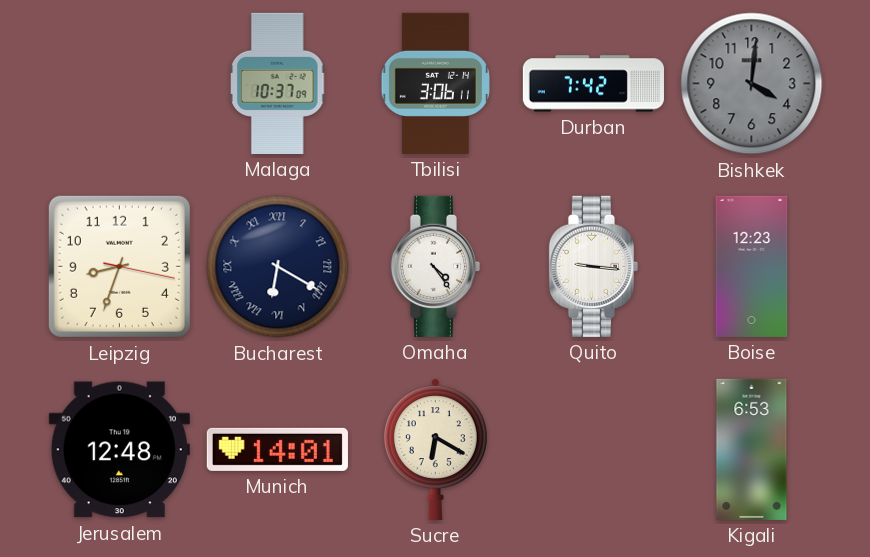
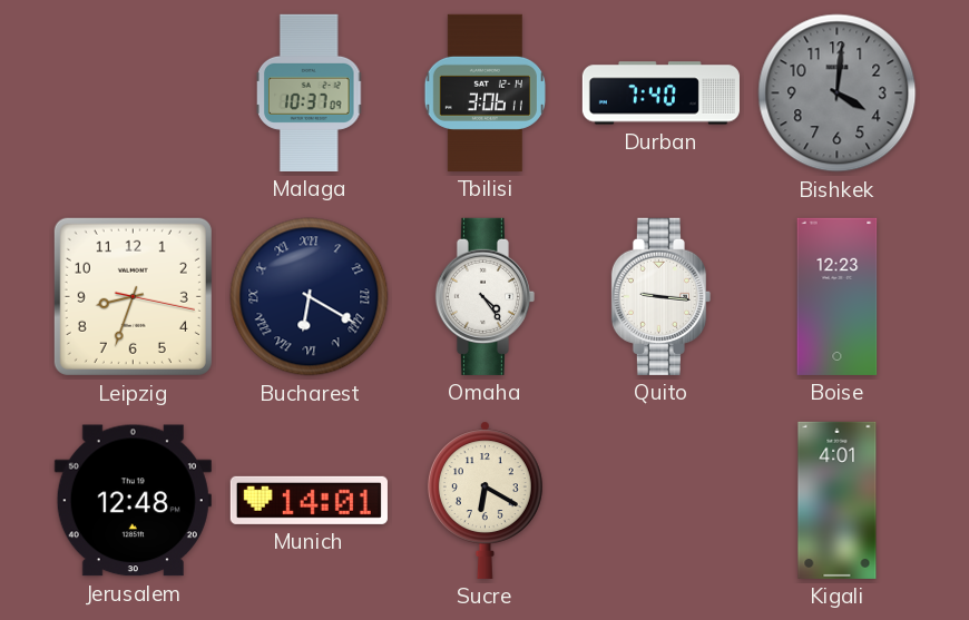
Durban: 7:42 -> 7:40
Kigali: 6:53 -> 4:01
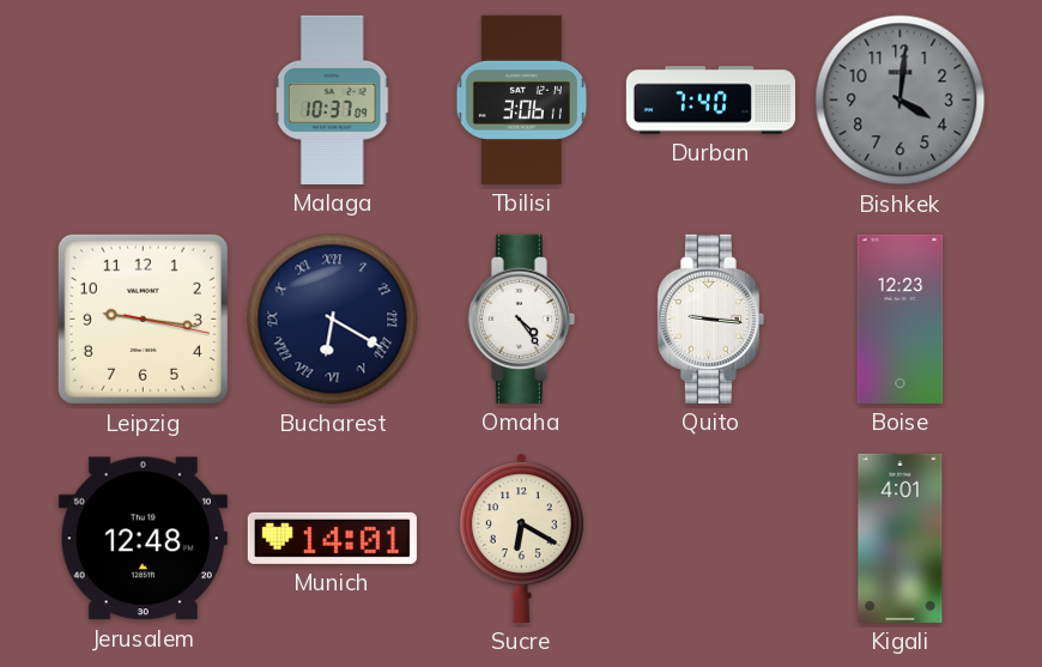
Leipzig: 8:33 -> 9:16
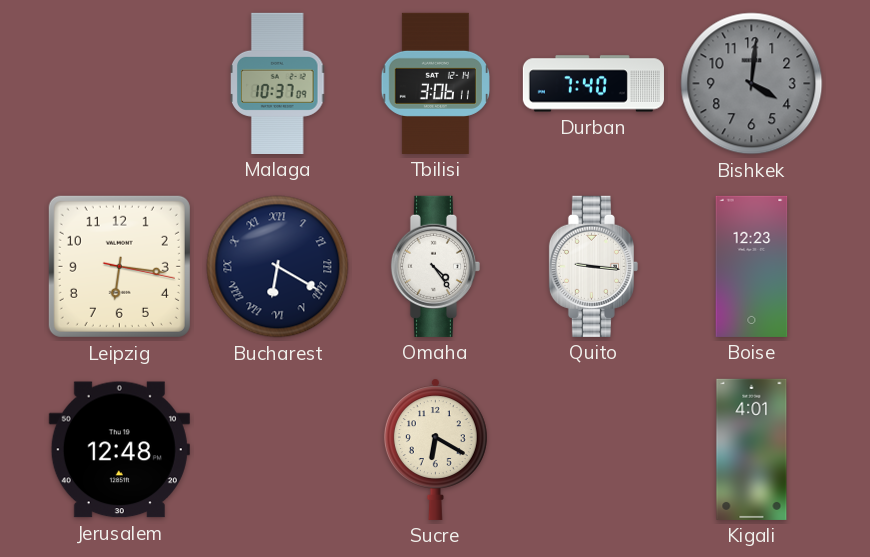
Leipzig: 9:16 -> 6:16
Munich: 14:01 -> none
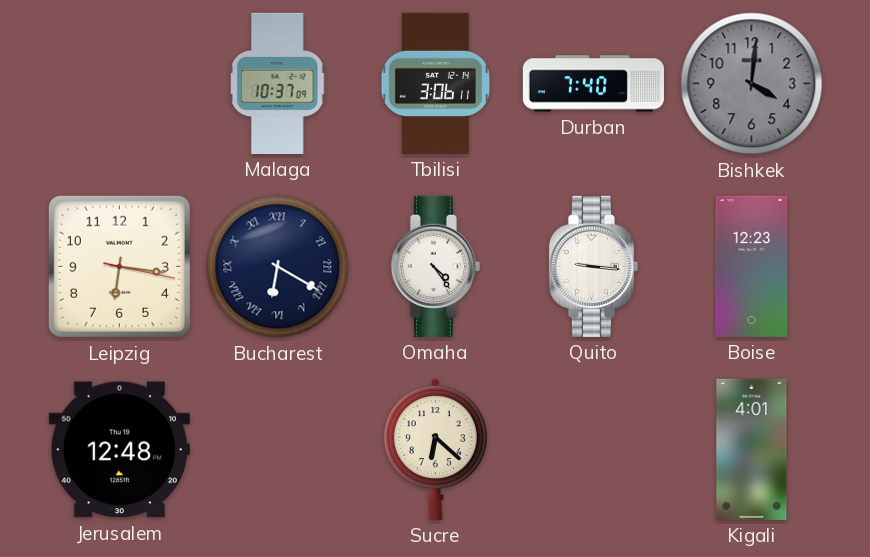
Sucre: 6:20 -> 6:22
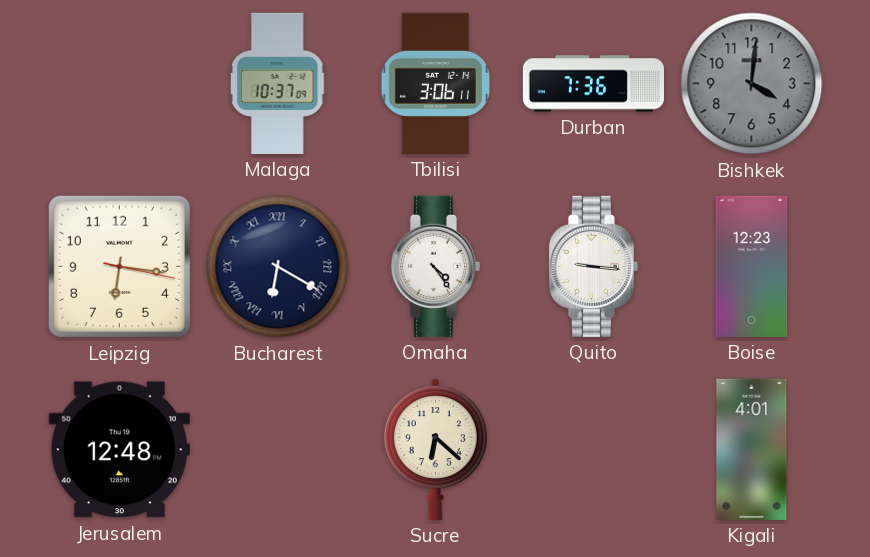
Durban: 7:40 -> 7:36
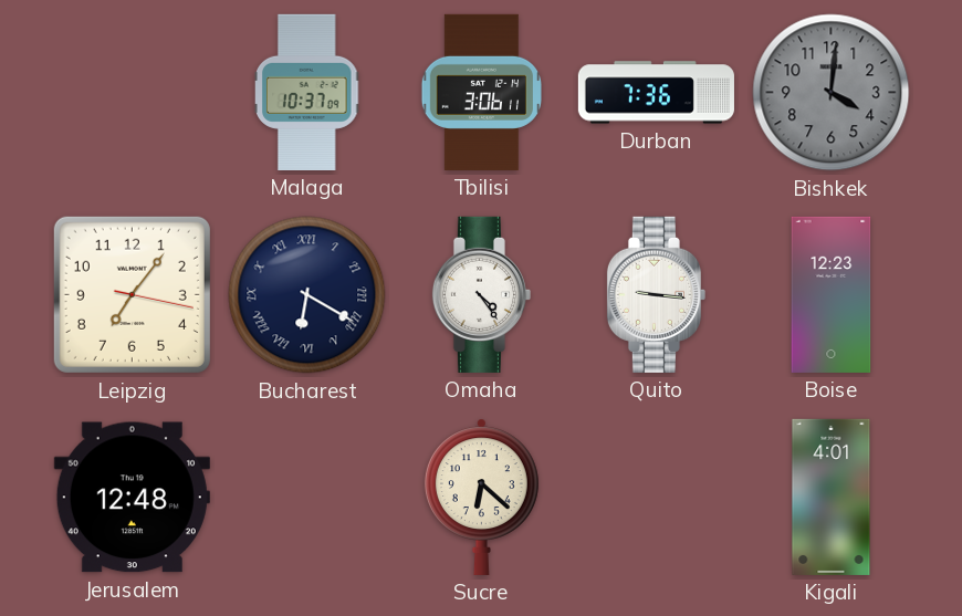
Leipzig: 6:16 -> 7:06
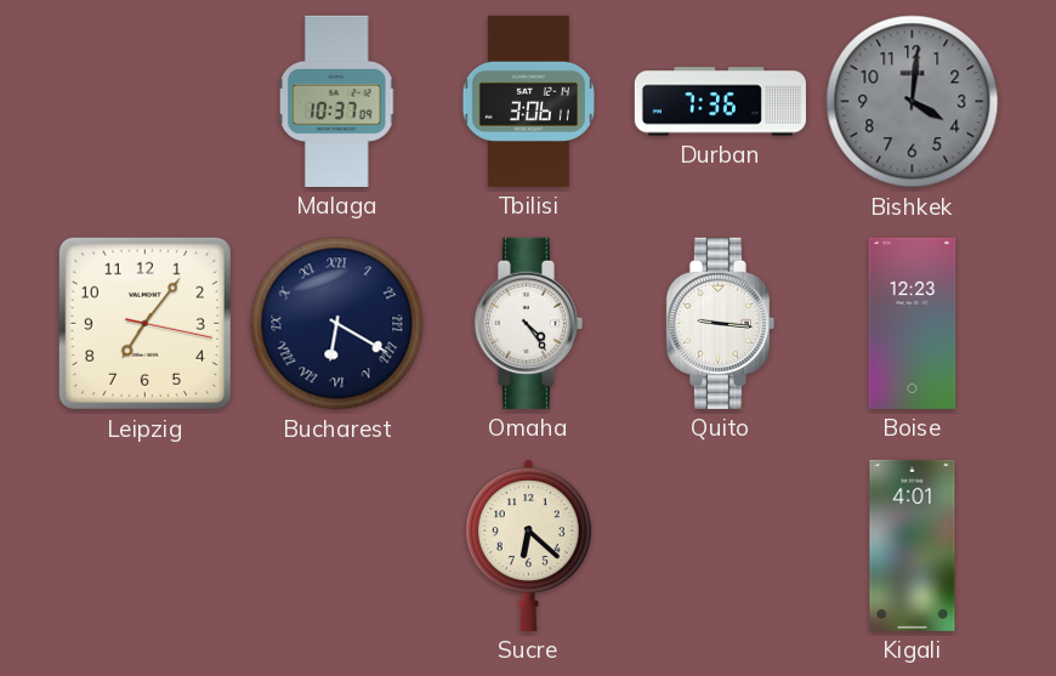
Jerusalem: 12:48 -> none
